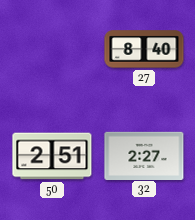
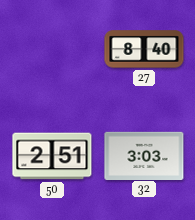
32: 2:27 -> 3:03
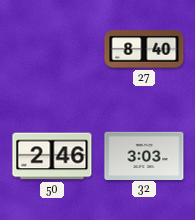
50: 2:51 -> 2:46
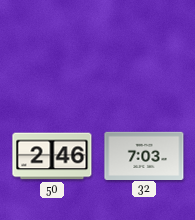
27: 8:40 -> none
32: 3:03 -> 7:03
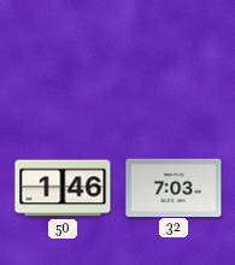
50: 2:46 -> 1:46
